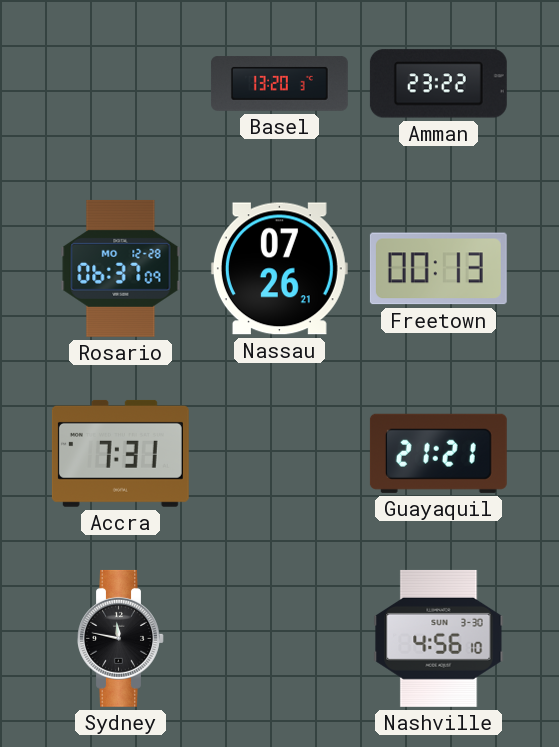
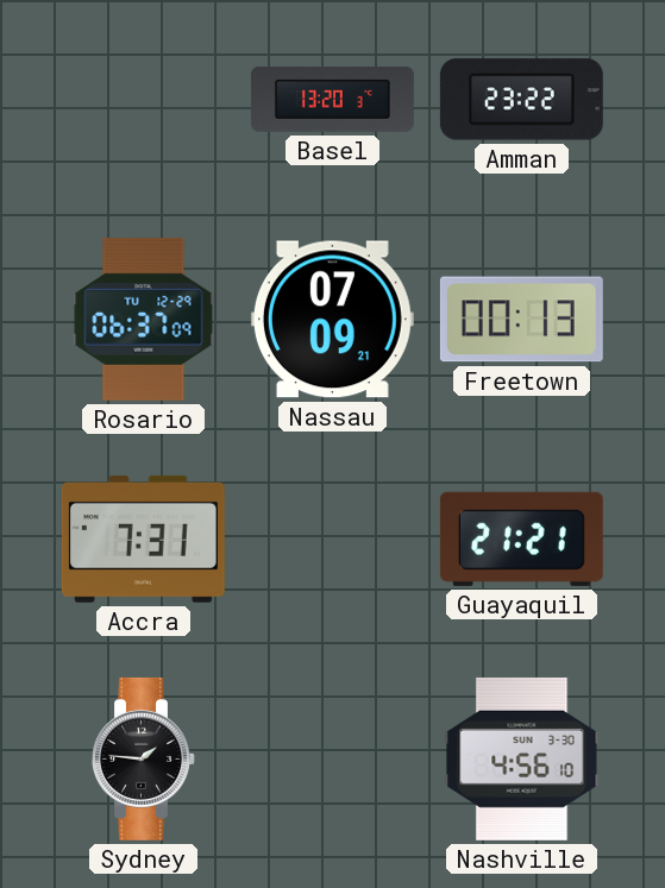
Rosario date: MO 12-28 -> TU 12-29
Nassau: 07:26 -> 07:09
Sydney: 11:47 -> 1:46
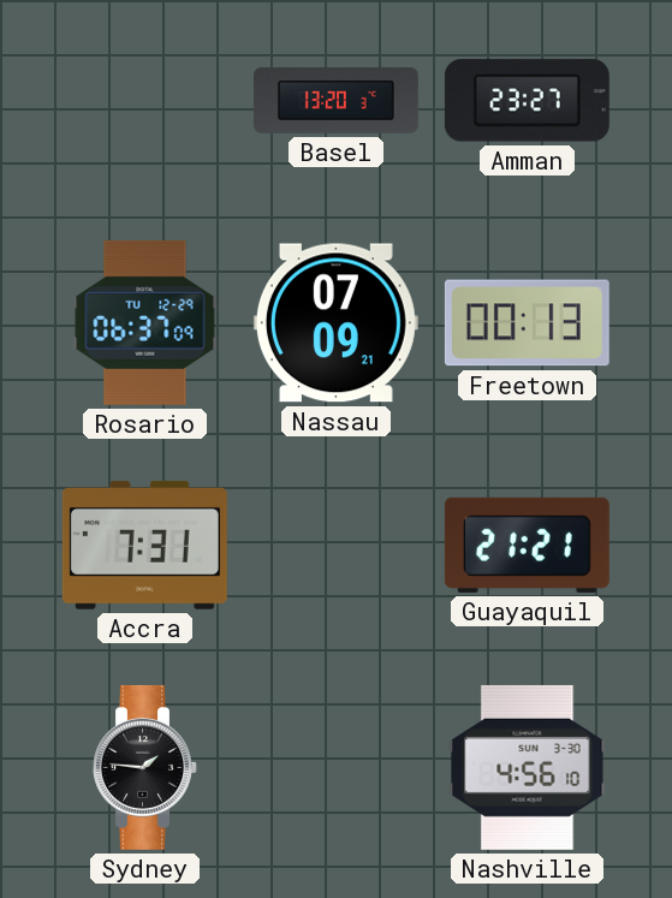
Amman: 23:22 -> 23:27
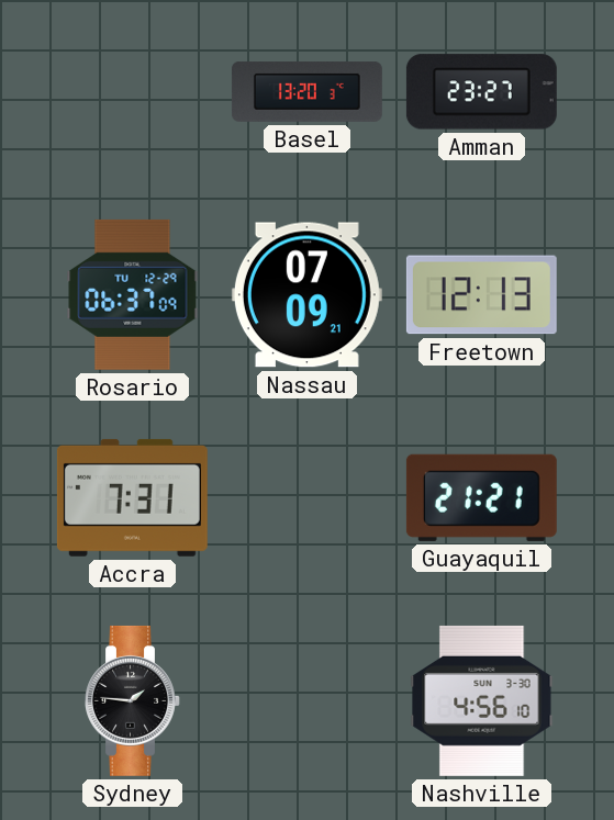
Freetown: 00:13 -> 12:13
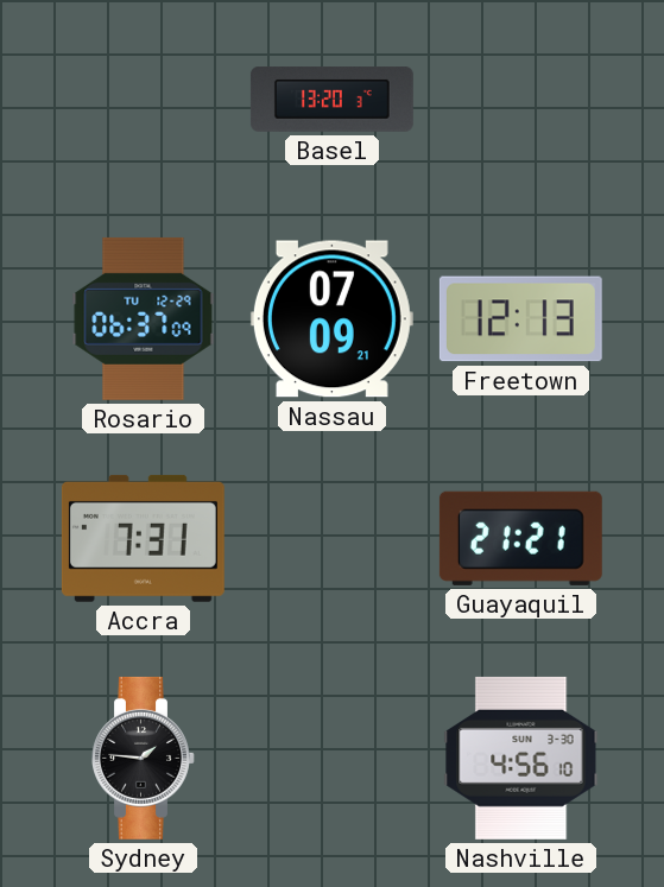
Amman: 23:27 -> none
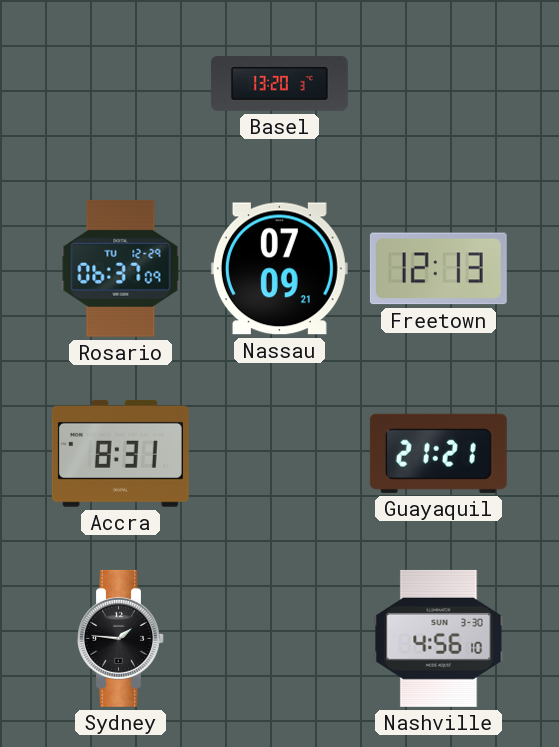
Accra: 7:31 -> 8:31
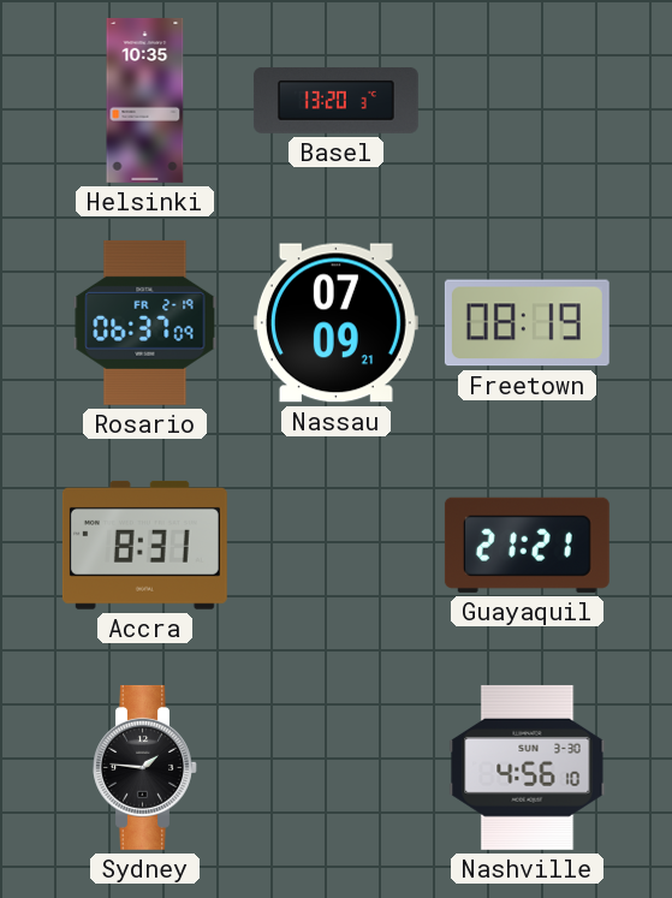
Helsinki: none -> 10:35
Rosario date: TU 12-29 -> FR 2-19
Freetown: 12:13 -> 08:19
